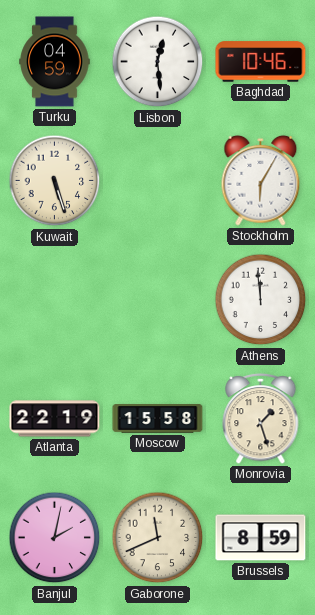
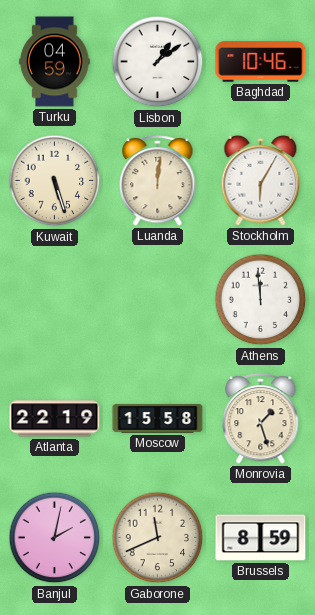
Lisbon: 12:29 -> 1:09
Luanda: none -> 12:01
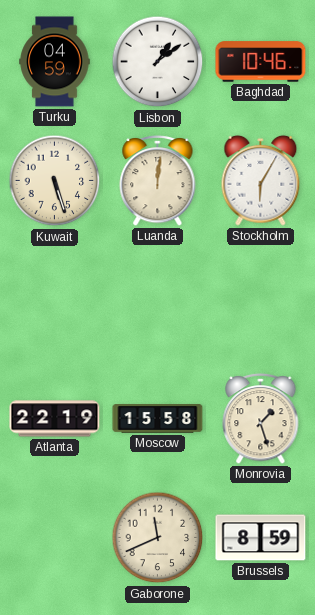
Athens: 11:59 -> none
Banjul: 2:02 -> none
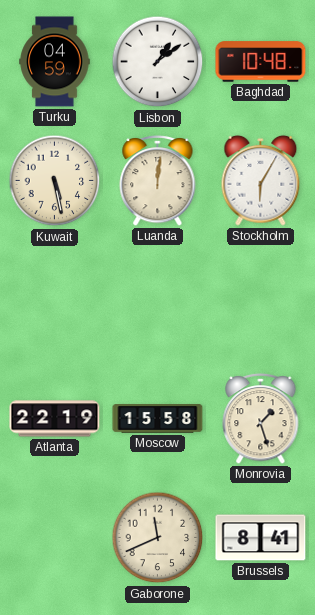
Baghdad: 10:46 -> 10:48
Kuwait: 5:27 -> 5:28
Brussels: 8:59 -> 8:41
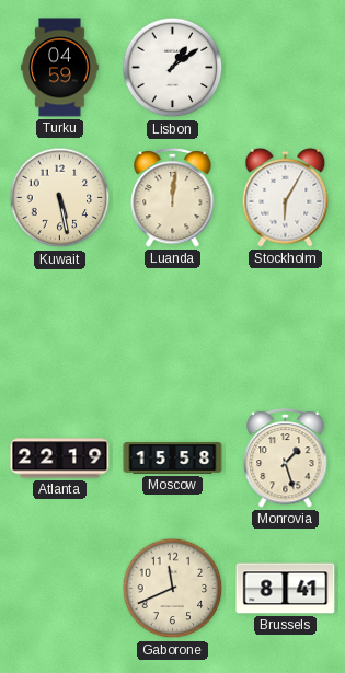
Baghdad: 10:48 -> none
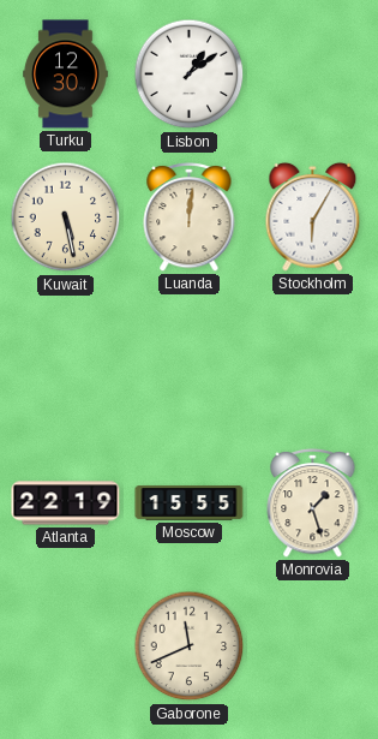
Turku: 04:59 -> 12:30
Moscow: 15:58 -> 15:55
Brussels: 8:41 -> none
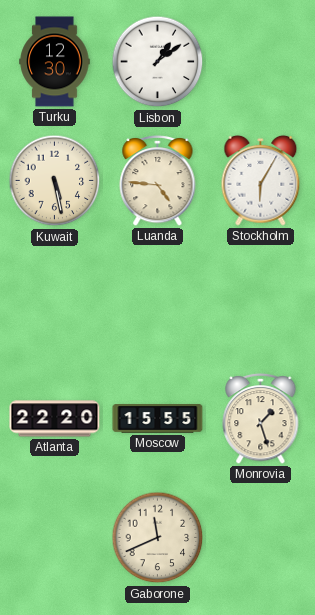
Luanda: 12:01 -> 4:46
Atlanta: 22:19 -> 22:20
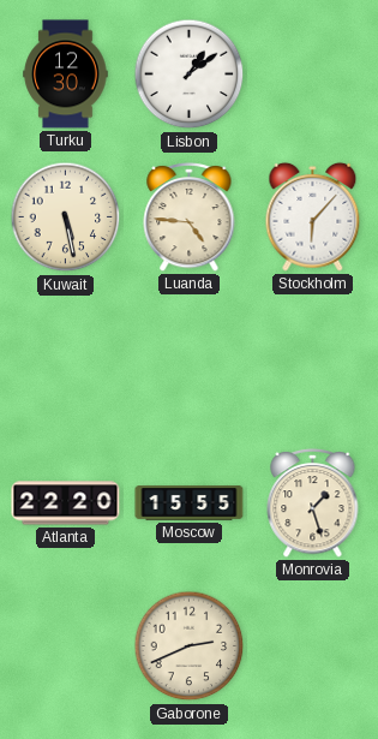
Stockholm: 6:05 -> 6:07
Gaborone: 11:41 -> 2:41
